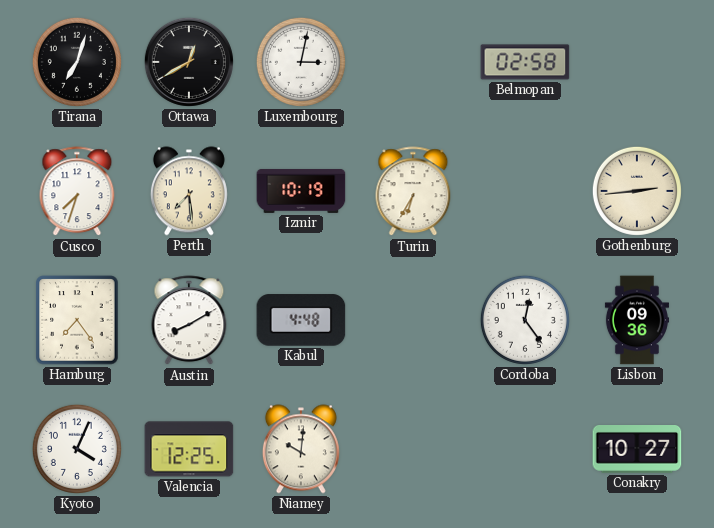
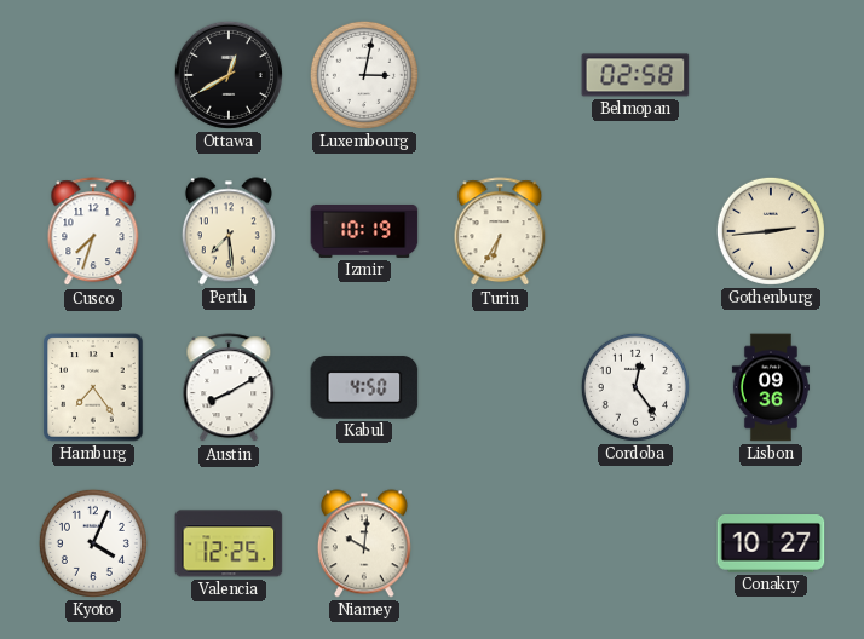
Tirana: 7:03 -> none
Kabul: 4:48 -> 4:50
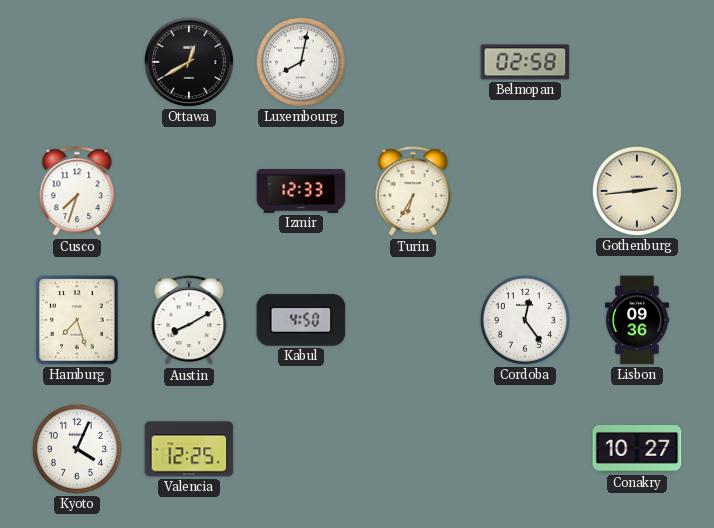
Luxembourg: 3:02 -> 8:02
Perth: 7:29 -> none
Izmir: 10:19 -> 12:33
Hamburg: 7:24 -> 7:27
Niamey: 10:01 -> none
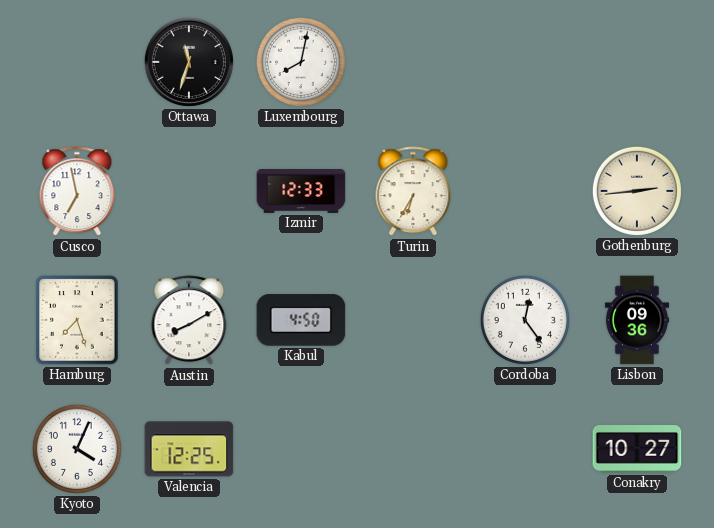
Ottawa: 12:40 -> 11:33
Belmopan: 02:58 -> none
Cusco: 7:33 -> 6:58
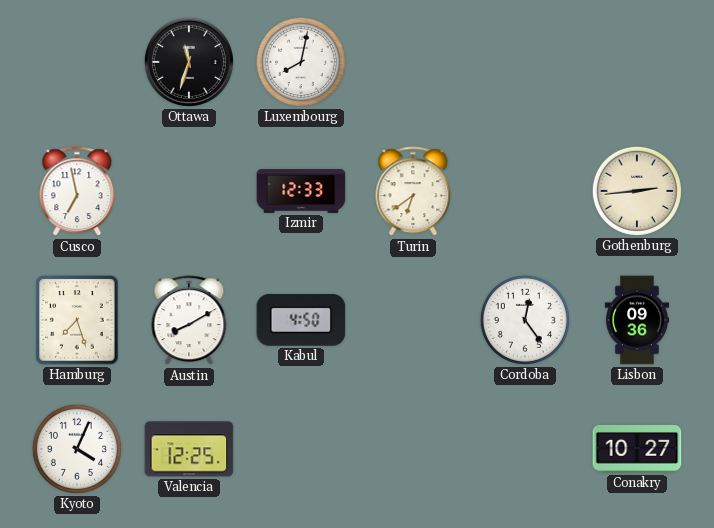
Turin: 6:35 -> 6:39
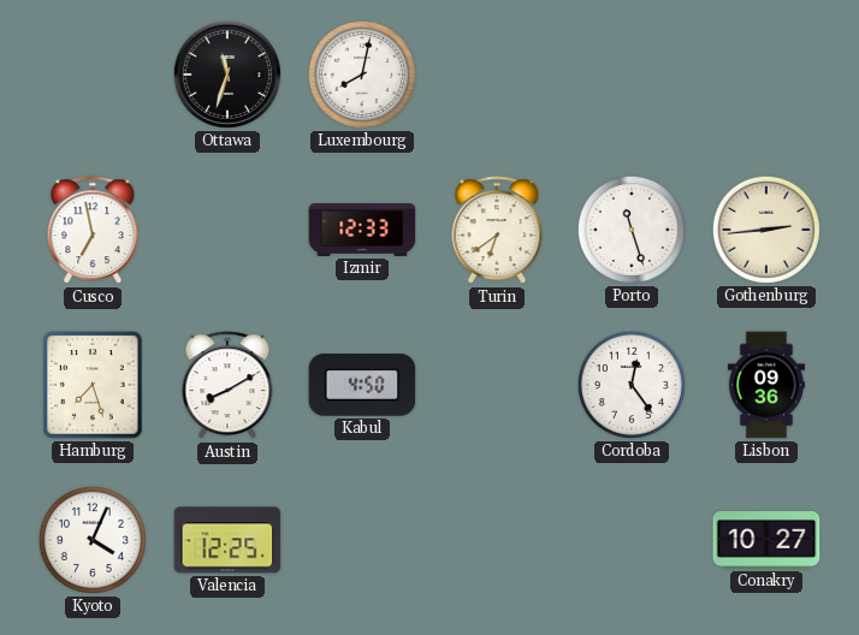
Porto: none -> 11:27
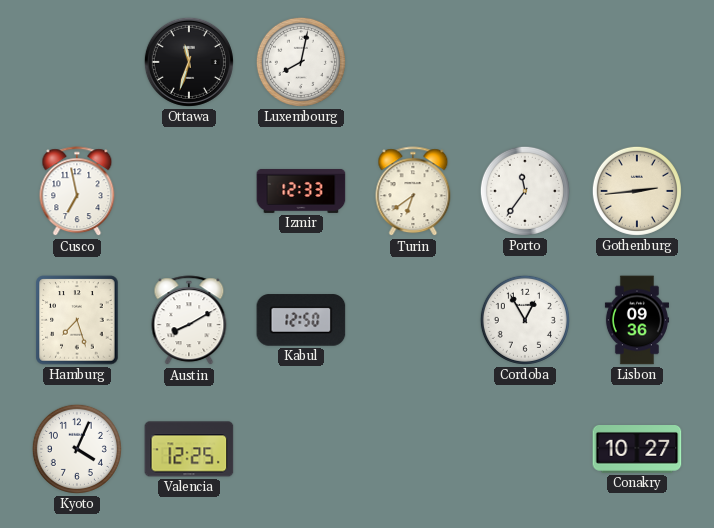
Porto: 11:27 -> 11:36
Kabul: 4:50 -> 12:50
Cordoba: 12:24 -> 12:55
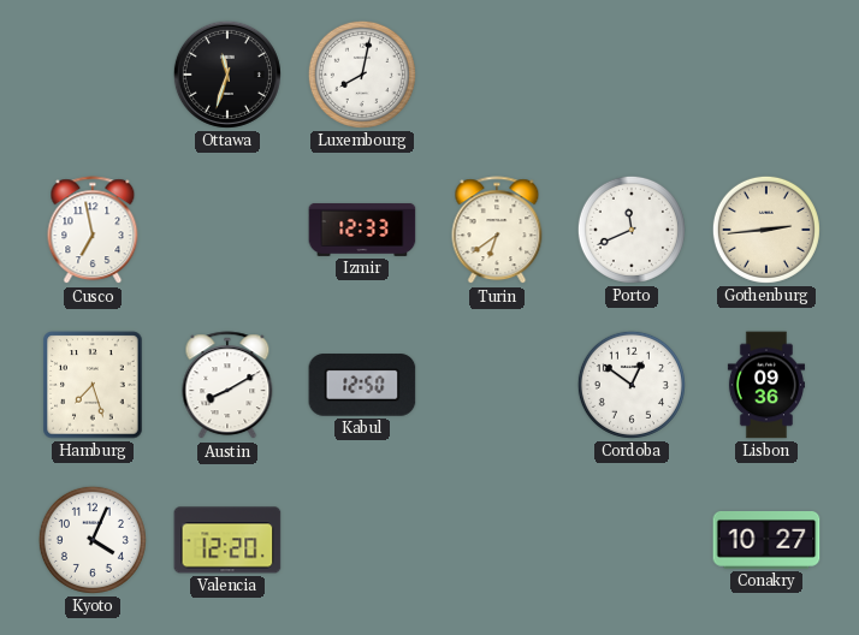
Porto: 11:36 -> 11:41
Cordoba: 12:55 -> 12:51
Valencia: 12:25 -> 12:20
